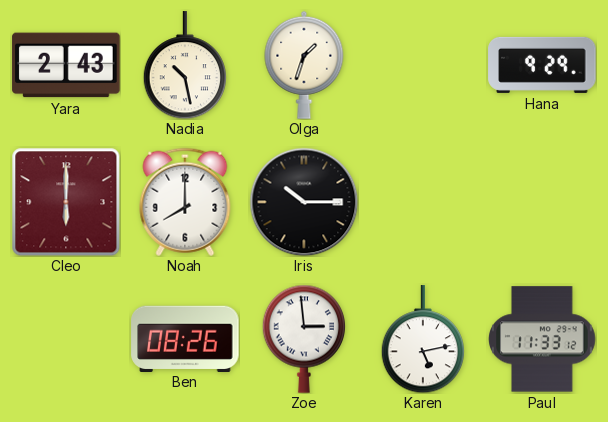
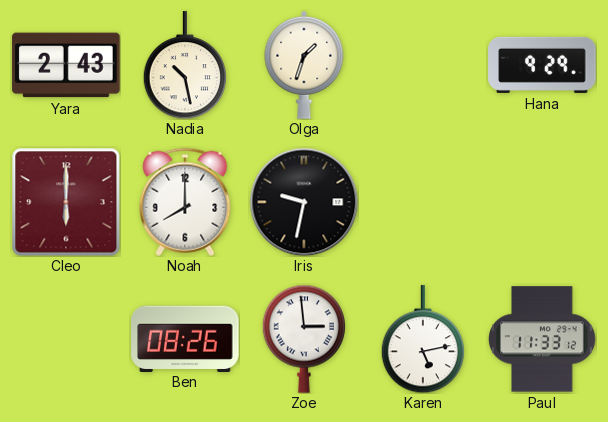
Iris: 10:15 -> 9:32
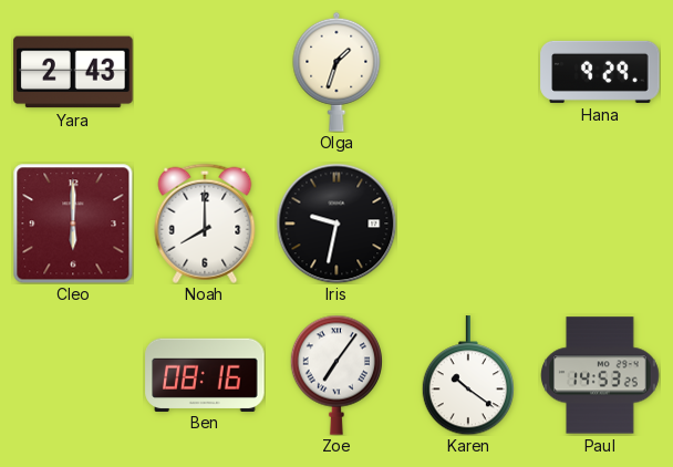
Nadia: 10:28 -> none
Ben: 08:26 -> 08:16
Zoe: 2:59 -> 7:06
Karen: 5:13 -> 10:21
Paul: 11:33 -> 14:53
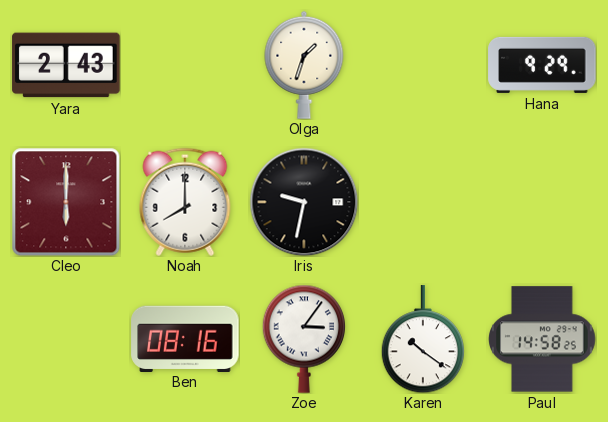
Zoe: 7:06 -> 3:06
Paul: 14:53 -> 14:58
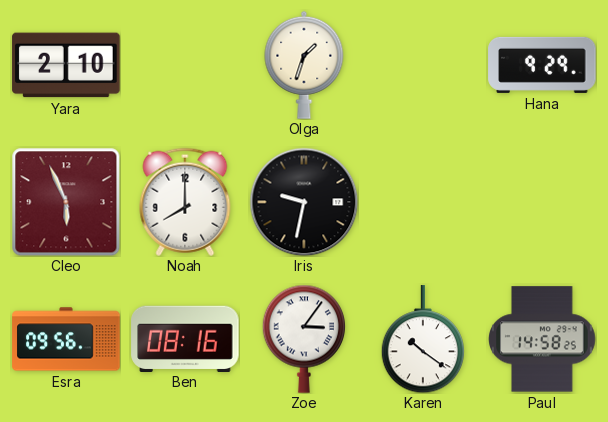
Yara: 2:43 -> 2:10
Cleo: 6:00 -> 5:56
Esra: none -> 09:56
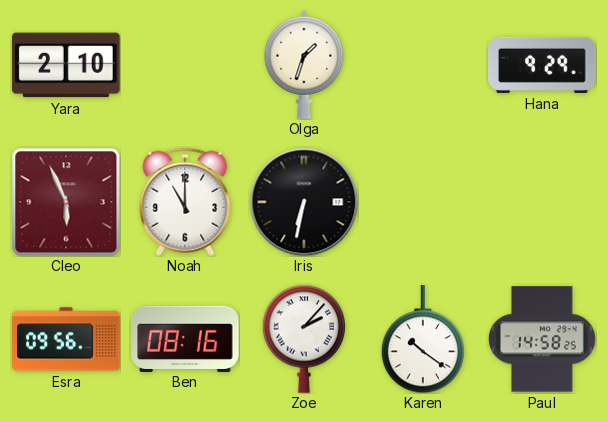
Noah: 8:00 -> 11:00
Iris: 9:32 -> 6:32
Zoe: 3:06 -> 2:07
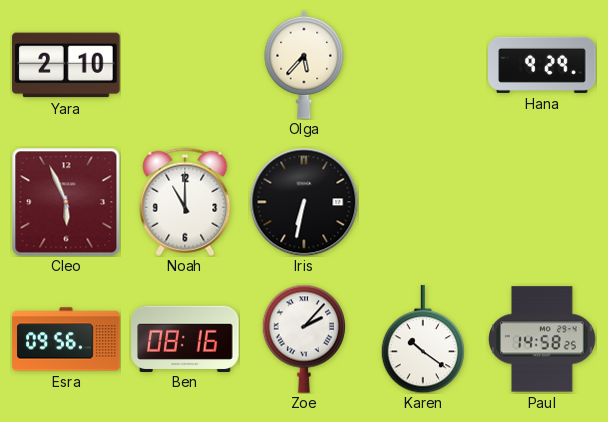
Olga: 1:33 -> 5:37
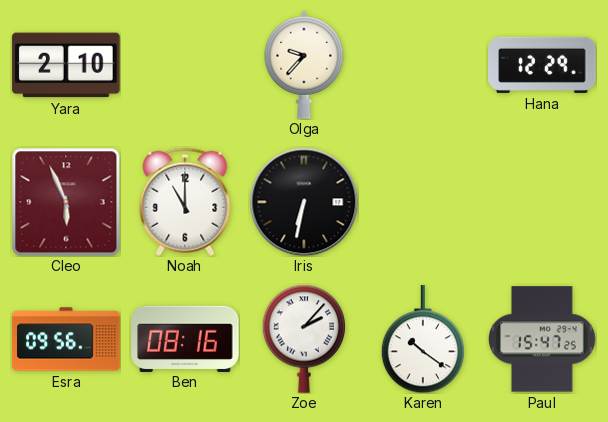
Olga: 5:37 -> 9:37
Hana: 9:29 -> 12:29
Paul: 14:58 -> 15:47
